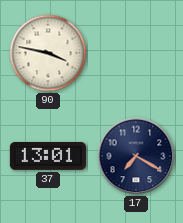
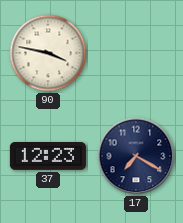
37: 13:01 -> 12:23
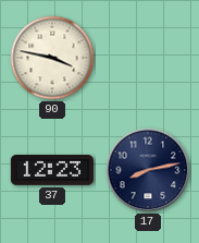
17: 7:20 -> 8:13
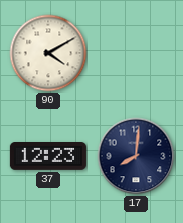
90: 3:47 -> 4:10
17: 8:13 -> 8:01
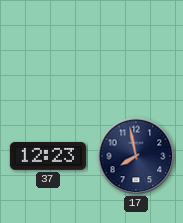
90: 4:10 -> none
17: 8:01 -> 7:58
